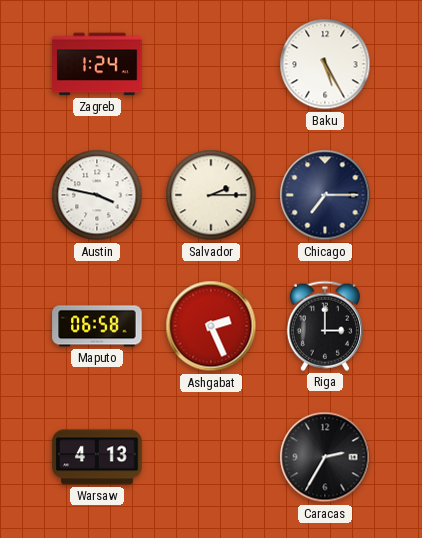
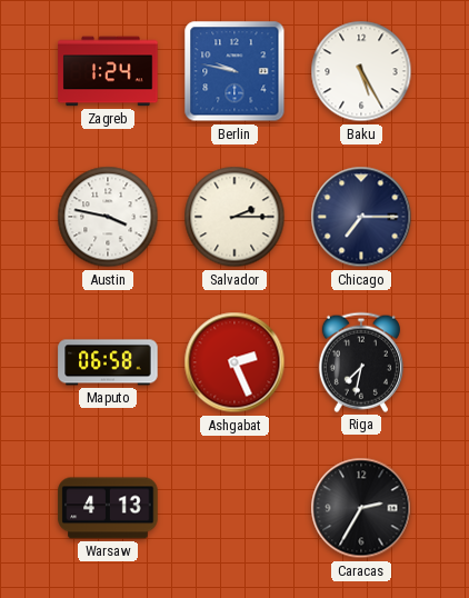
Berlin: none -> 9:47
Riga: 3:00 -> 7:32
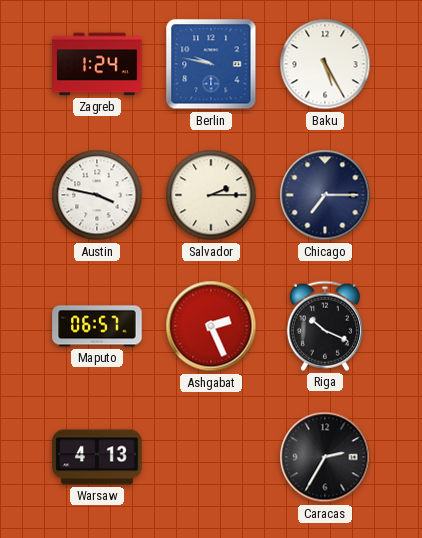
Maputo: 06:58 -> 06:57
Riga: 7:32 -> 10:19
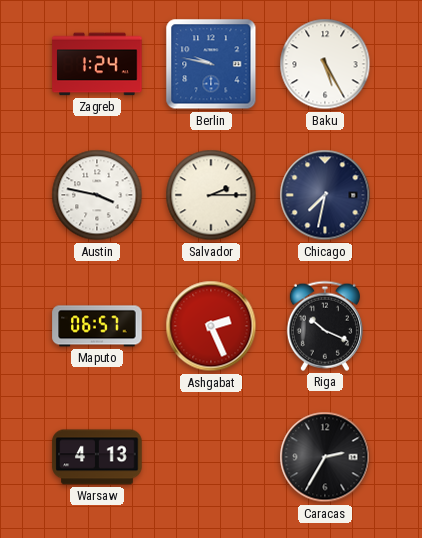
Chicago: 7:15 -> 7:32
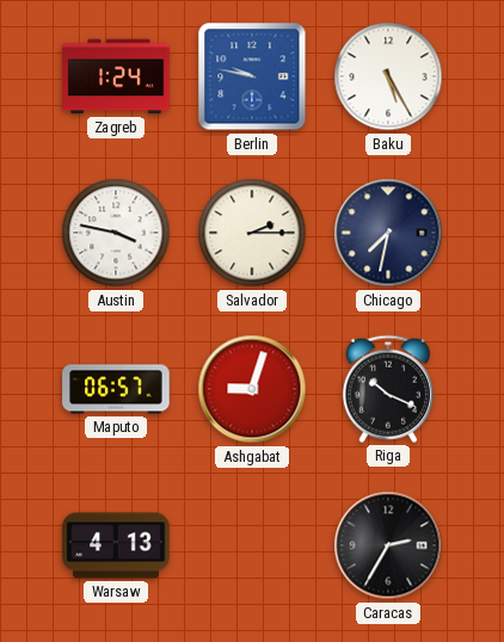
Ashgabat: 2:26 -> 9:03
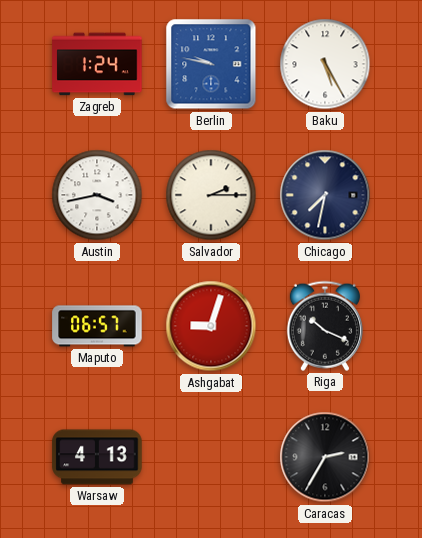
Austin: 3:47 -> 3:43
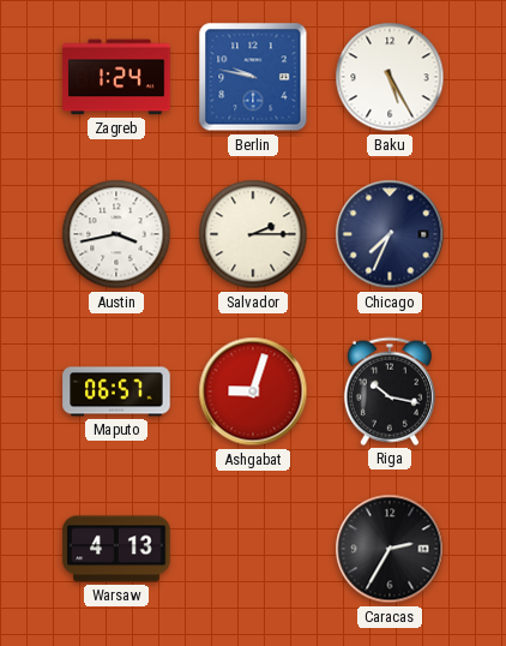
Chicago: 7:32 -> 7:34
Riga: 10:19 -> 10:17
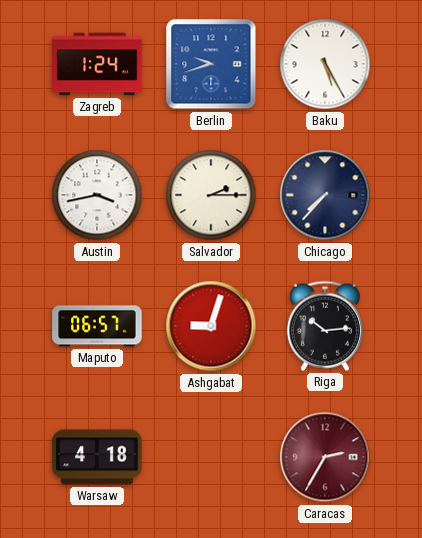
Berlin: 9:47 -> 9:42
Chicago: 7:34 -> 7:37
Riga: 10:17 -> 10:14
Warsaw: 4:13 -> 4:18
Caracas dial: black -> burgundy
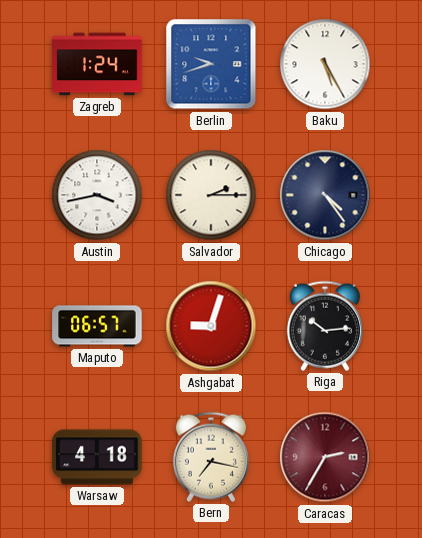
Chicago: 7:37 -> 4:24
Bern: none -> 7:17
